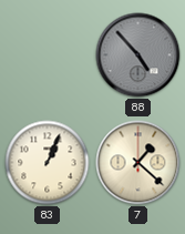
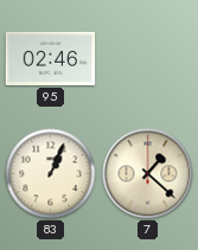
95: none -> 02:46
88: 4:53 -> none
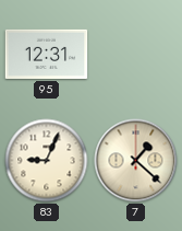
95: 02:46 -> 12:31
83: 1:04 -> 9:04
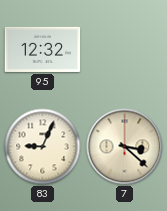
95: 12:31 -> 12:32
7: 1:22 -> 3:22
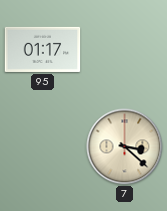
95: 12:32 -> 01:17
83: 9:04 -> none
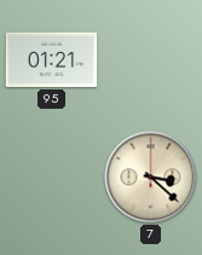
95: 01:17 -> 01:21
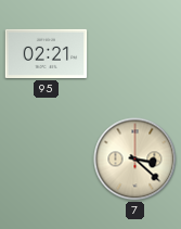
95: 01:21 -> 02:21
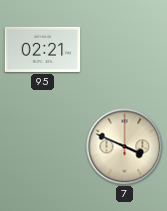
7: 3:22 -> 3:49
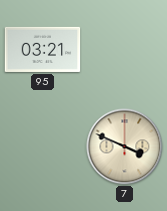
95: 02:21 -> 03:21
